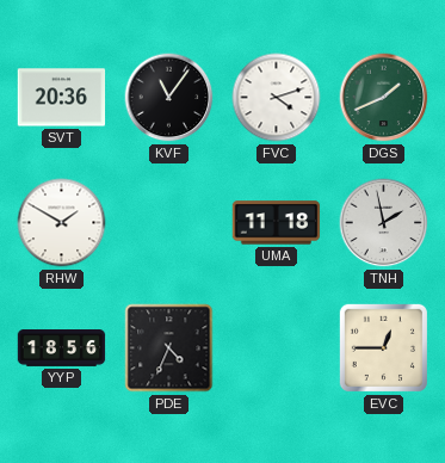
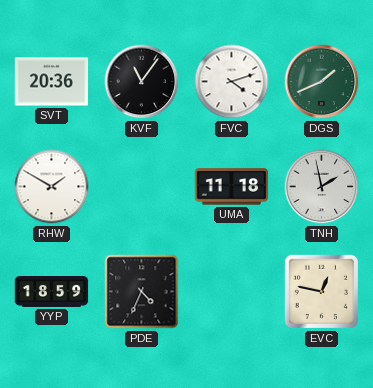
YYP: 18:56 -> 18:59
EVC: 12:45 -> 12:47
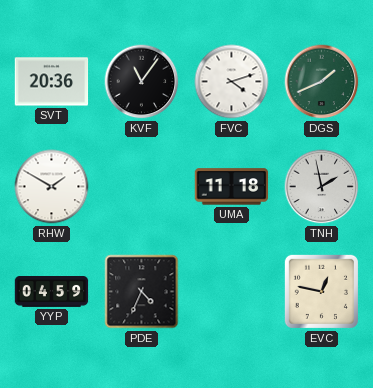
YYP: 18:59 -> 04:59
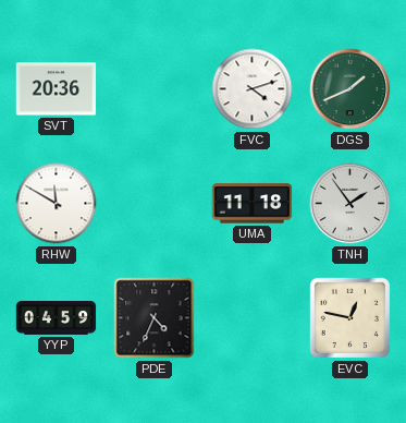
KVF: 11:06 -> none
RHW: 1:50 -> 11:50
TNH: 1:58 -> 1:54
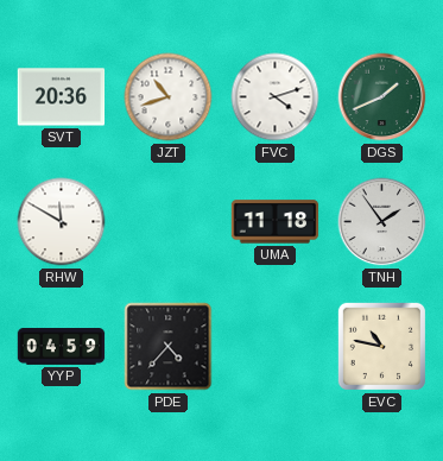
JZT: none -> 10:42
PDE: 4:34 -> 4:37
EVC: 12:47 -> 10:47
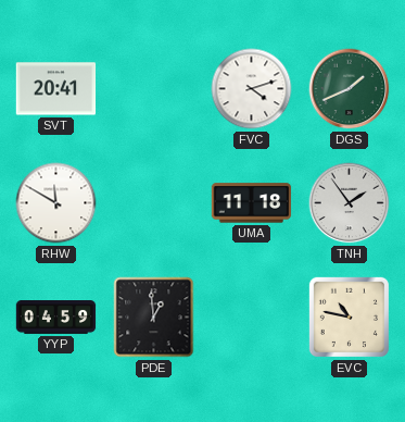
SVT: 20:36 -> 20:41
JZT: 10:42 -> none
PDE: 4:37 -> 12:59
